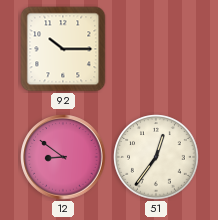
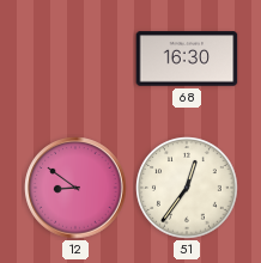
92: 10:15 -> none
68: none -> 16:30
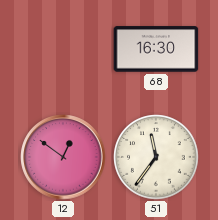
12: 8:51 -> 12:51
51: 12:36 -> 11:36
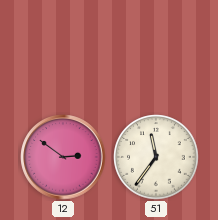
68: 16:30 -> none
12: 12:51 -> 2:51
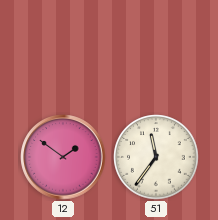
12: 2:51 -> 1:51
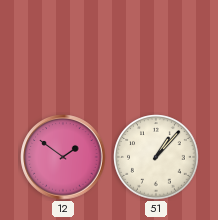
51: 11:36 -> 1:07
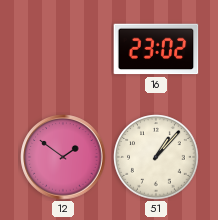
16: none -> 23:02
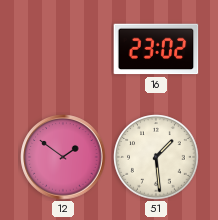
51: 1:07 -> 1:29
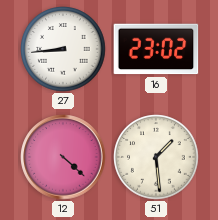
27: none -> 8:44
12: 1:51 -> 4:22
